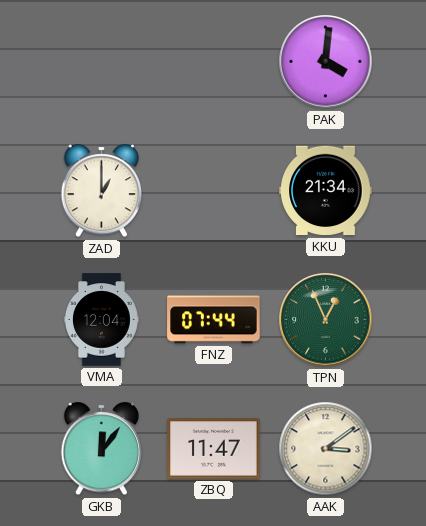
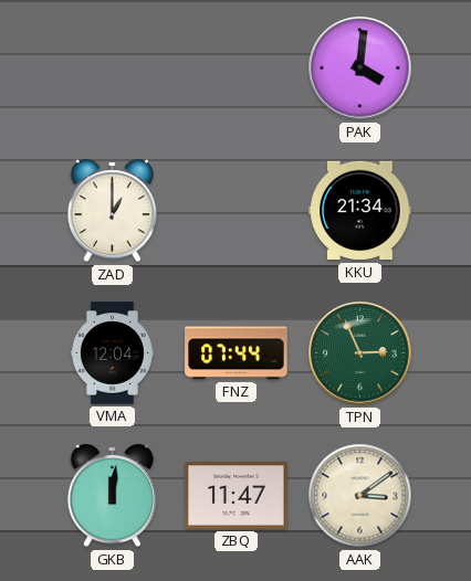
TPN: 12:56 -> 2:56
GKB: 12:06 -> 12:01
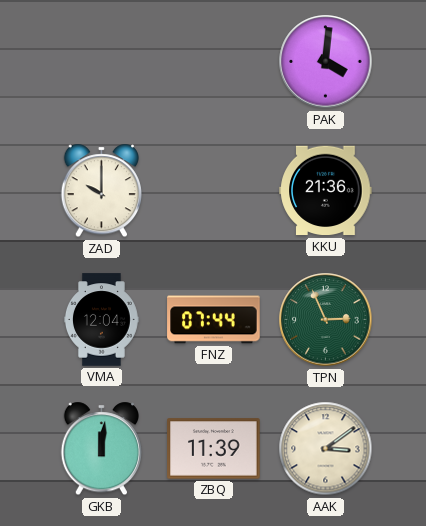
ZAD: 1:00 -> 10:00
KKU: 21:34 -> 21:36
ZBQ: 11:47 -> 11:39
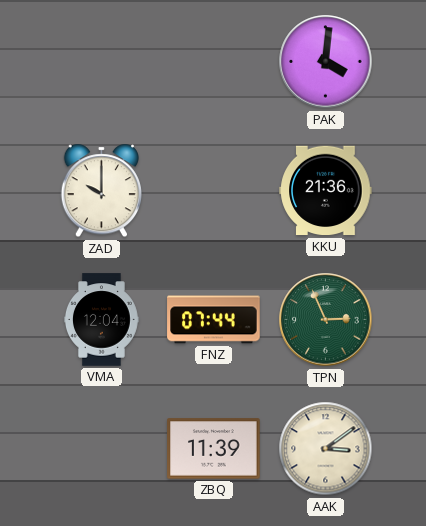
GKB: 12:01 -> none
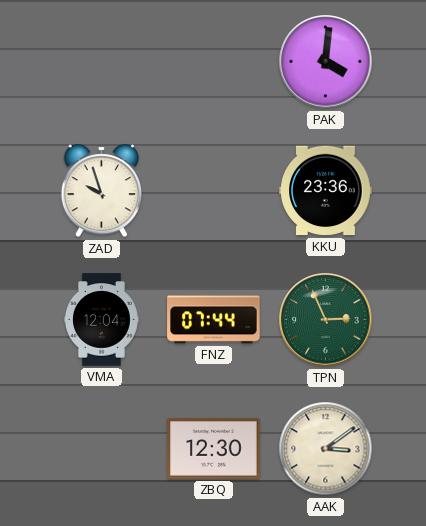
ZAD: 10:00 -> 9:57
KKU: 21:36 -> 23:36
ZBQ: 11:39 -> 12:30
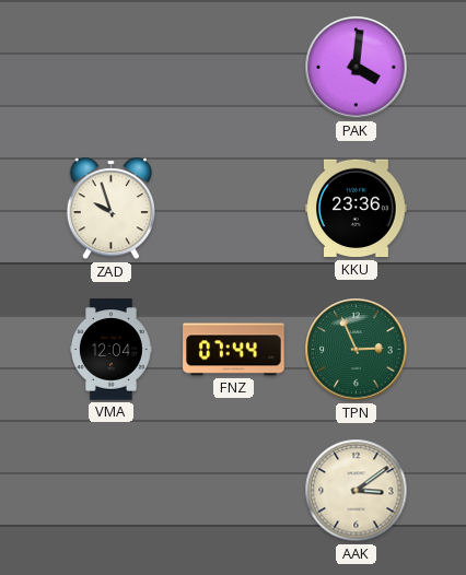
ZBQ: 12:30 -> none
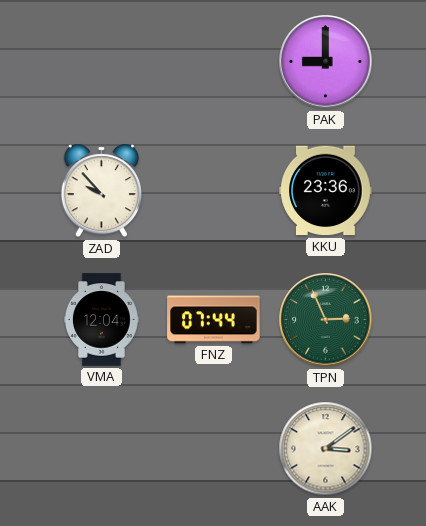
PAK: 4:01 -> 9:00
ZAD: 9:57 -> 9:53
